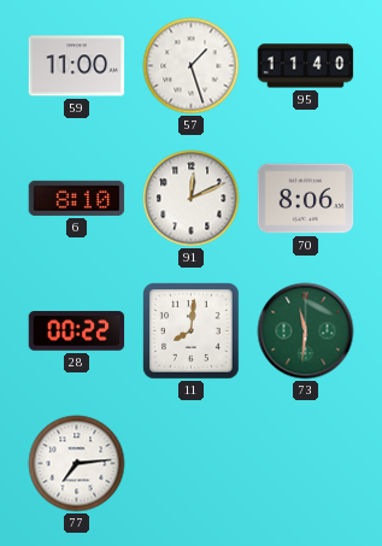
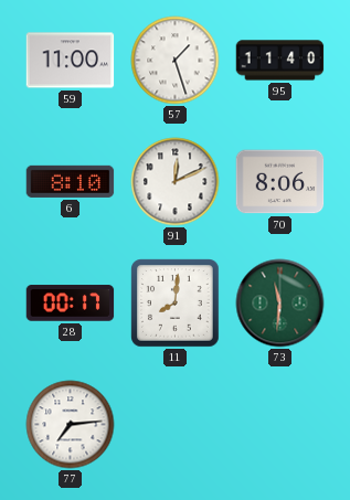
28: 00:22 -> 00:17
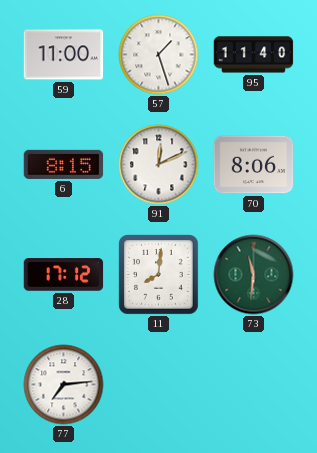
6: 8:10 -> 8:15
28: 00:17 -> 17:12
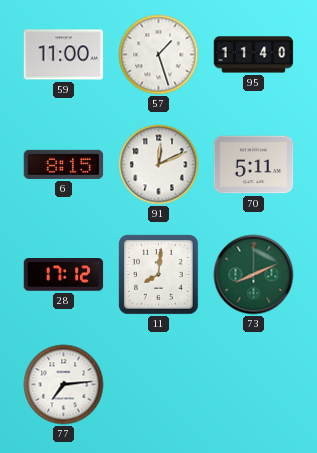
70: 8:06 -> 5:11
73: 11:31 -> 8:11
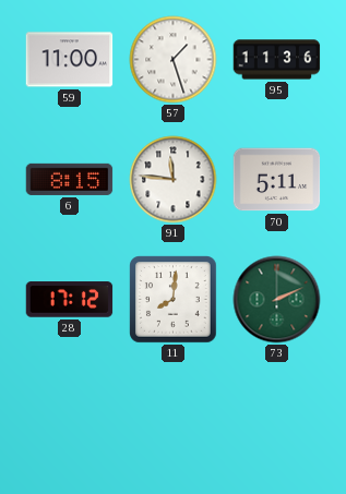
95: 11:40 -> 11:36
91: 12:11 -> 11:46
73: 8:11 -> 2:11
77: 7:14 -> none
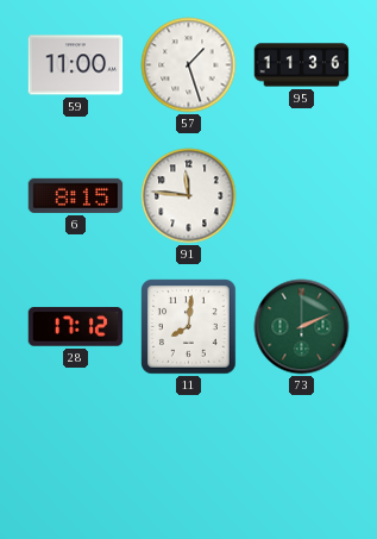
70: 5:11 -> none
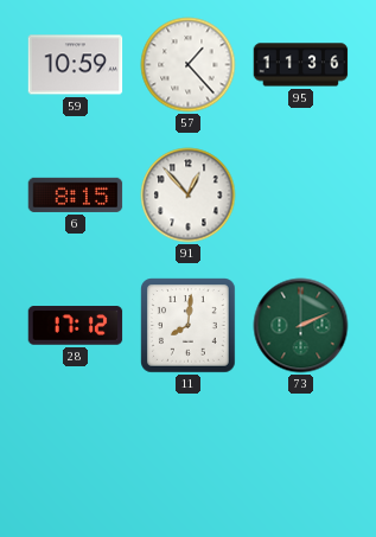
59: 11:00 -> 10:59
57: 1:27 -> 1:23
91: 11:46 -> 12:53
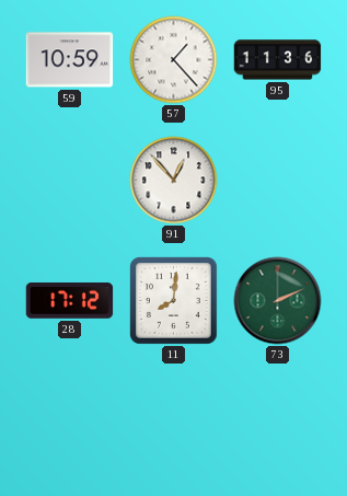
6: 8:15 -> none
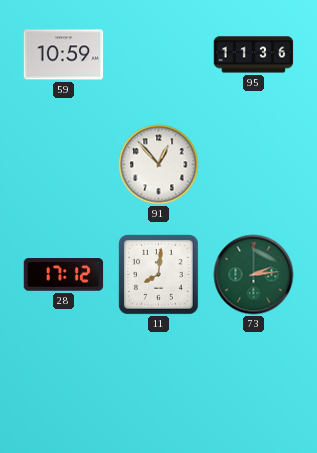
57: 1:23 -> none
73: 2:11 -> 2:14
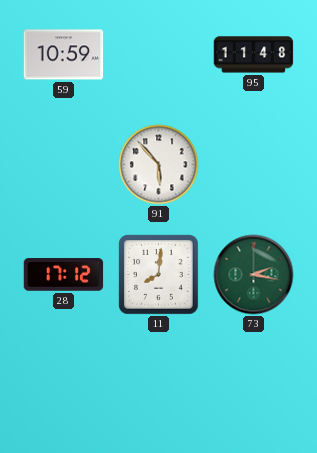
95: 11:36 -> 11:48
91: 12:53 -> 5:53
73: 2:14 -> 2:17
